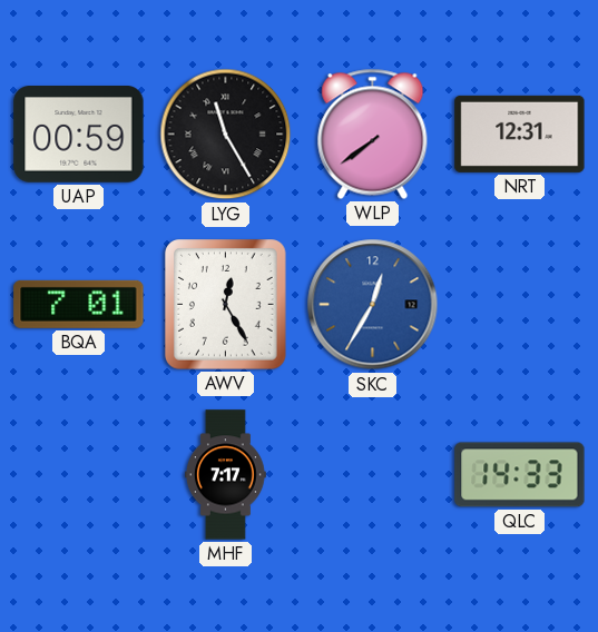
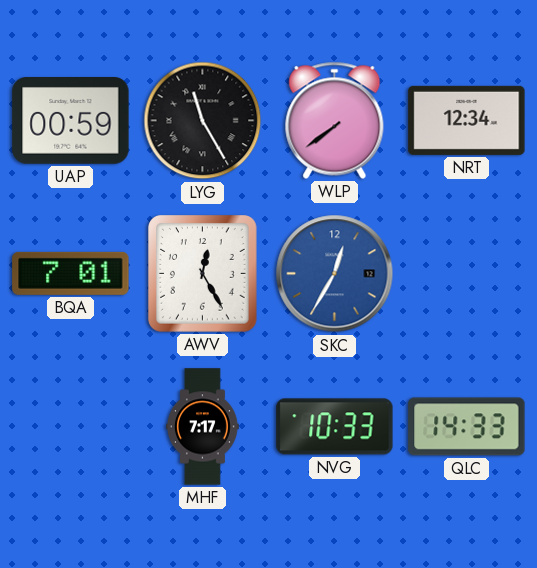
NRT: 12:31 -> 12:34
NVG: none -> 10:33
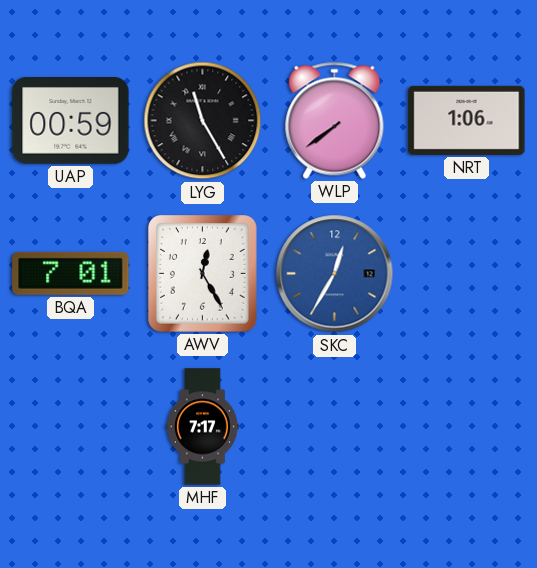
NRT: 12:34 -> 1:06
NVG: 10:33 -> none
QLC: 14:33 -> none
